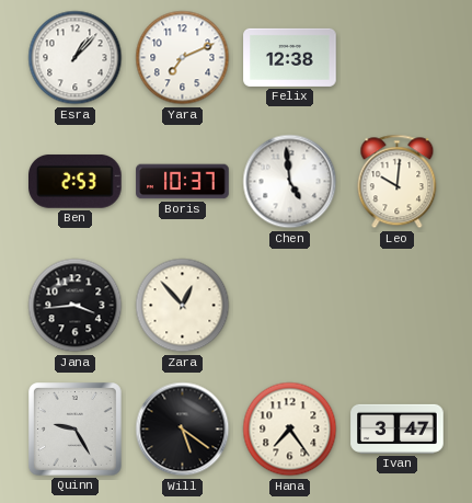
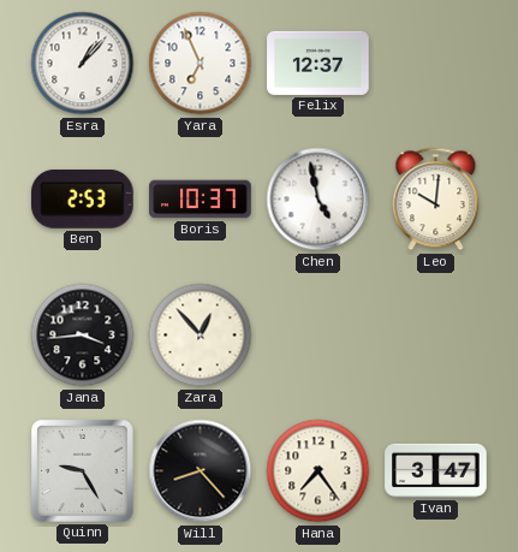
Yara: 7:11 -> 6:56
Felix: 12:38 -> 12:37
Chen: 4:59 -> 4:58
Will: 5:21 -> 8:23
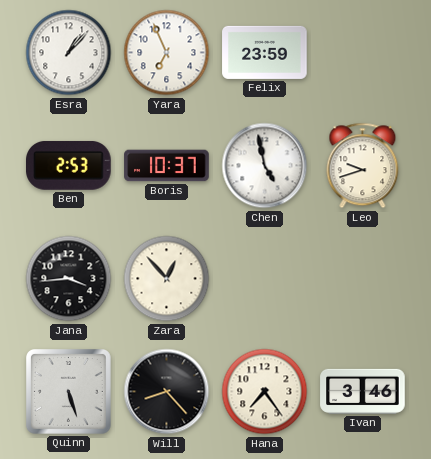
Felix: 12:37 -> 23:59
Leo: 10:01 -> 9:42
Quinn: 9:25 -> 5:27
Ivan: 3:47 -> 3:46
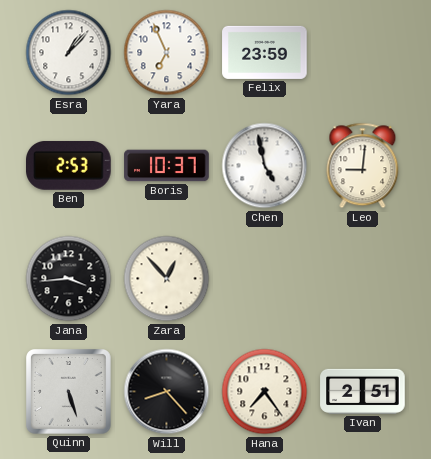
Leo: 9:42 -> 9:01
Ivan: 3:46 -> 2:51
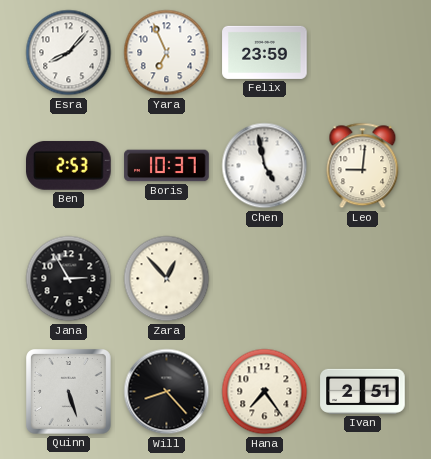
Esra: 1:07 -> 8:07
Jana: 3:44 -> 2:55
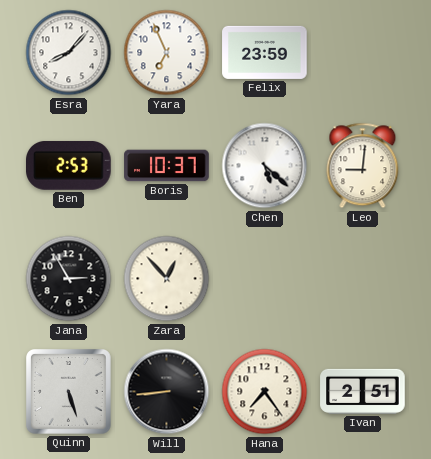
Chen: 4:58 -> 5:22
Will: 8:23 -> 8:44
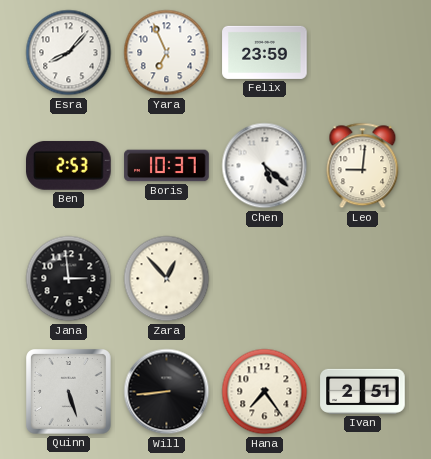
Jana: 2:55 -> 2:59
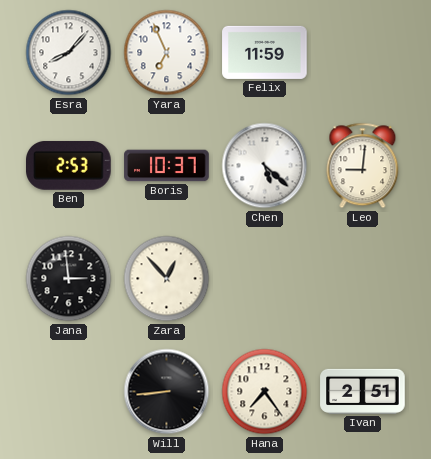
Felix: 23:59 -> 11:59
Quinn: 5:27 -> none
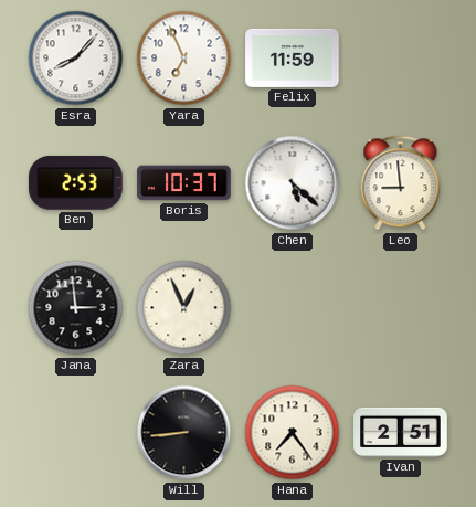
Leo: 9:01 -> 8:59
Zara: 12:53 -> 12:56
